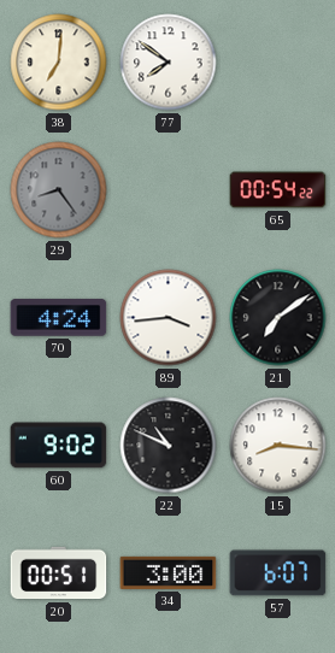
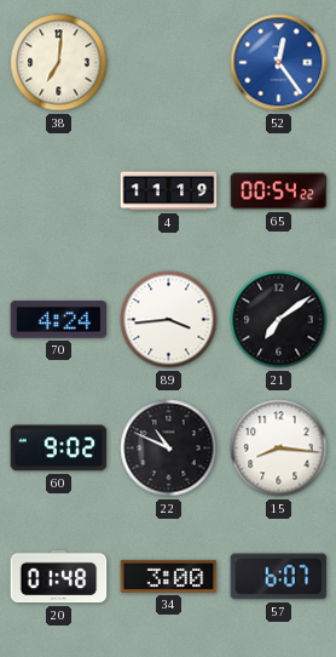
77: 7:51 -> none
52: none -> 12:24
29: 8:24 -> none
4: none -> 11:19
20: 00:51 -> 01:48
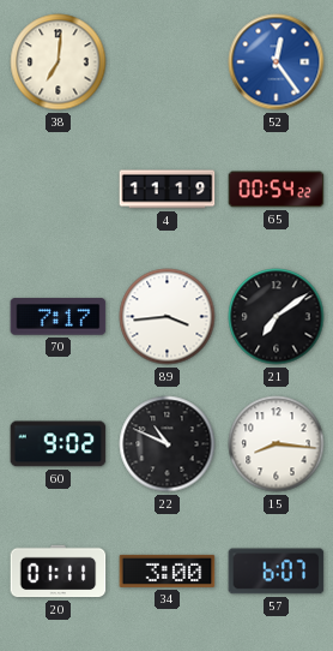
70: 4:24 -> 7:17
20: 01:48 -> 01:11
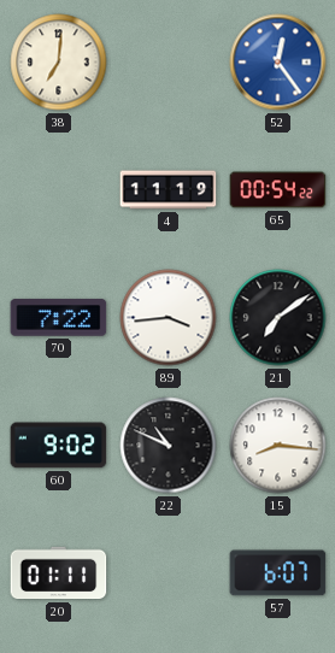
70: 7:17 -> 7:22
34: 3:00 -> none
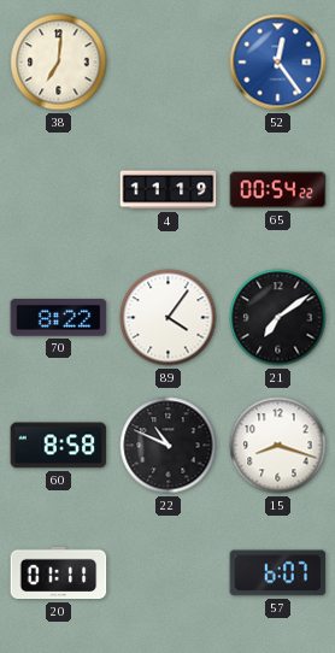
70: 7:22 -> 8:22
89: 3:44 -> 4:06
60: 9:02 -> 8:58
15: 8:16 -> 8:18
